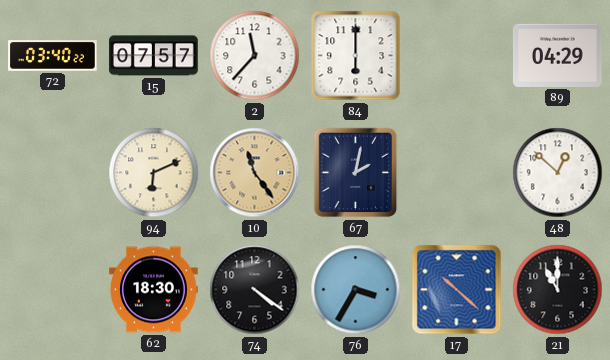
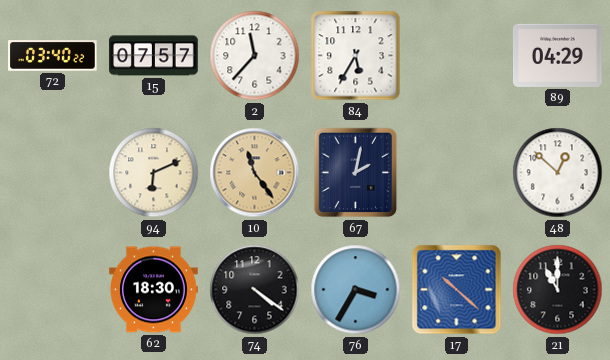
84: 6:00 -> 5:35
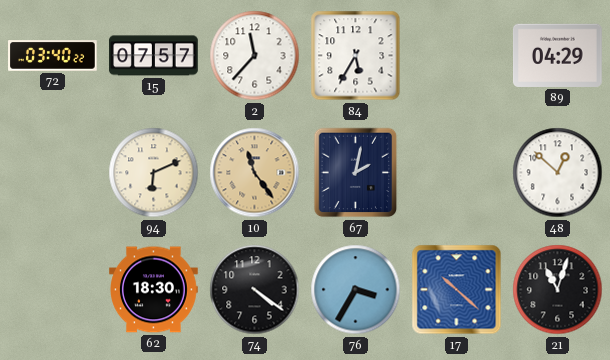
21: 11:00 -> 11:03
